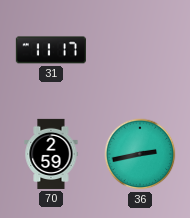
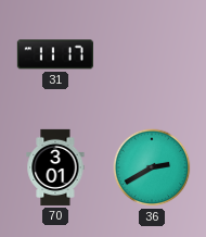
70: 2:59 -> 3:01
36: 2:43 -> 2:40
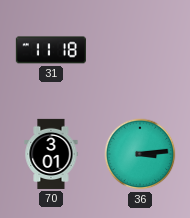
31: 11:17 -> 11:18
36: 2:40 -> 3:14
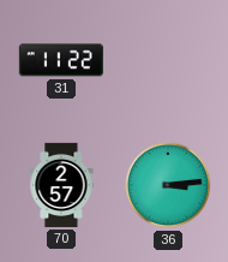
31: 11:18 -> 11:22
70: 3:01 -> 2:57
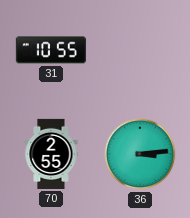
31: 11:22 -> 10:55
70: 2:57 -> 2:55
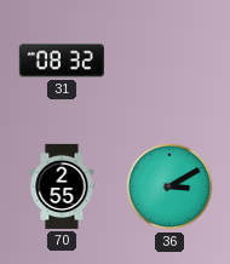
31: 10:55 -> 08:32
36: 3:14 -> 3:10
